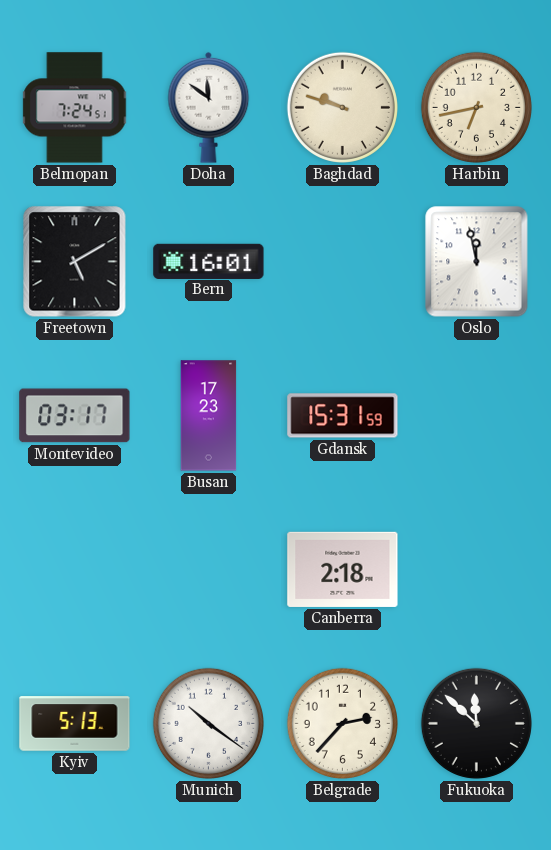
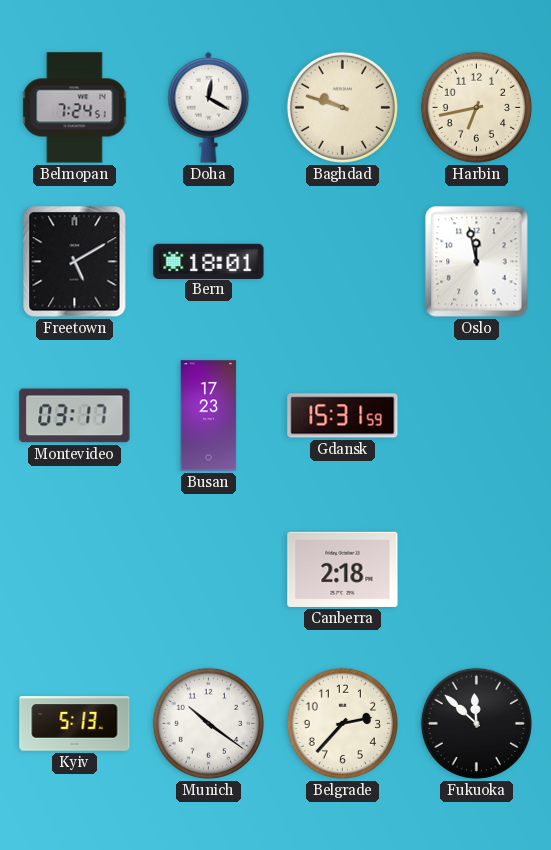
Doha: 11:51 -> 12:20
Bern: 16:01 -> 18:01
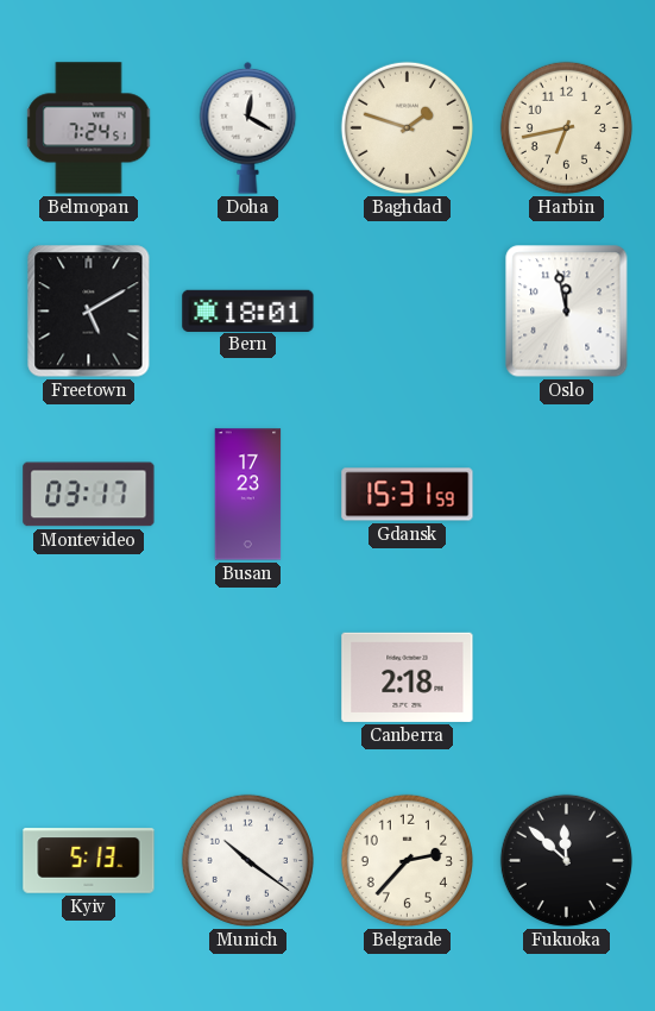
Baghdad: 9:48 -> 1:48
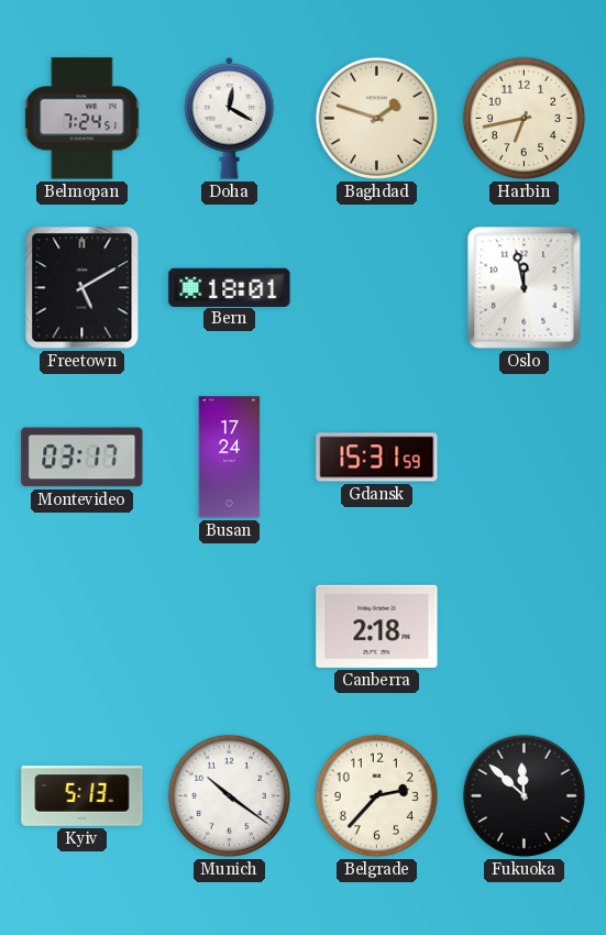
Busan: 17:23 -> 17:24
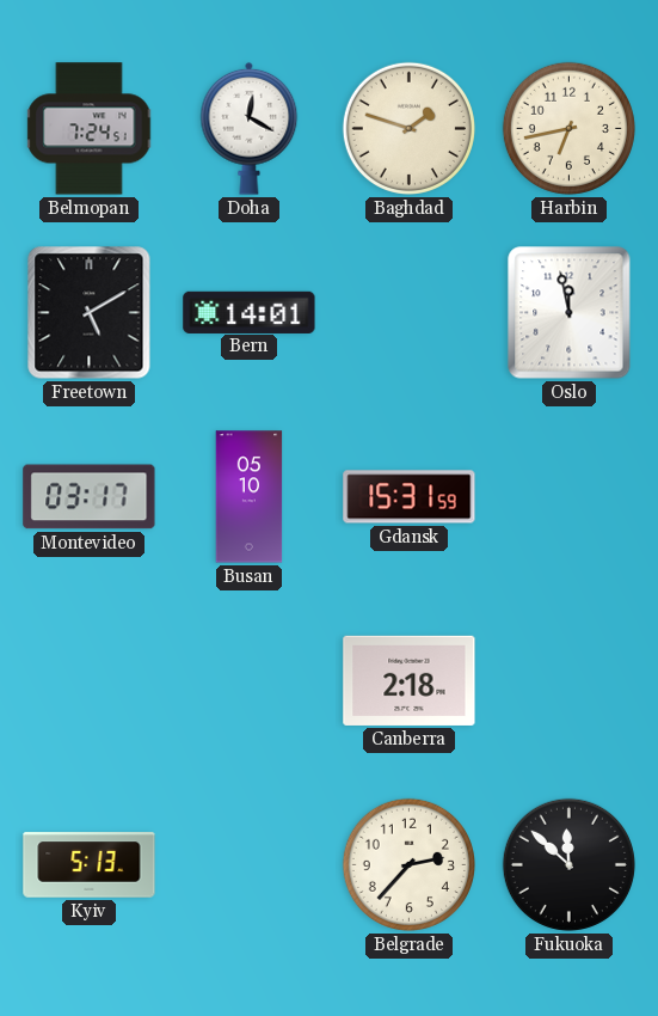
Bern: 18:01 -> 14:01
Busan: 17:24 -> 05:10
Munich: 10:21 -> none
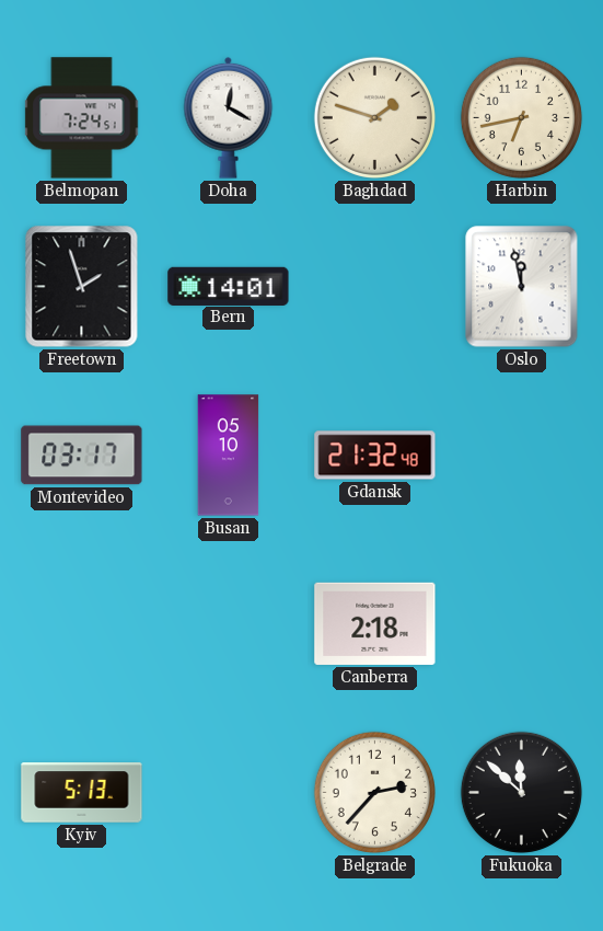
Freetown: 5:10 -> 1:57
Gdansk: 15:31 -> 21:32
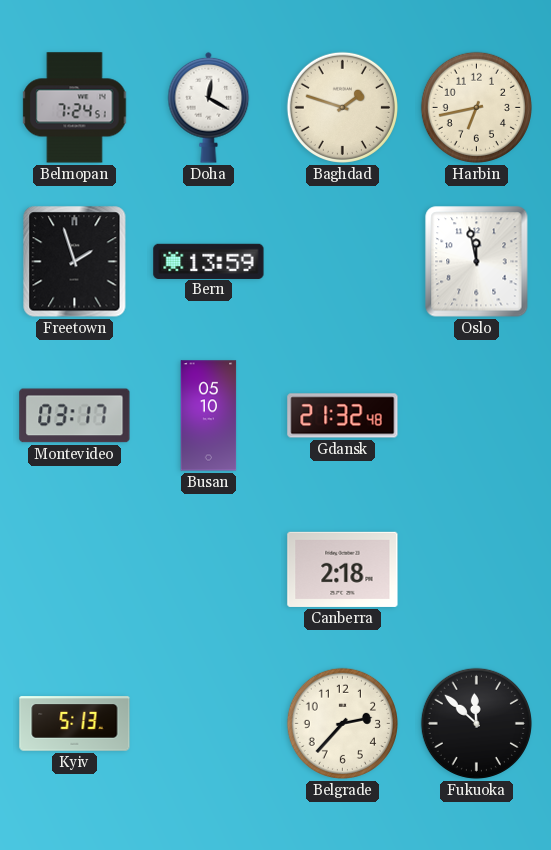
Bern: 14:01 -> 13:59
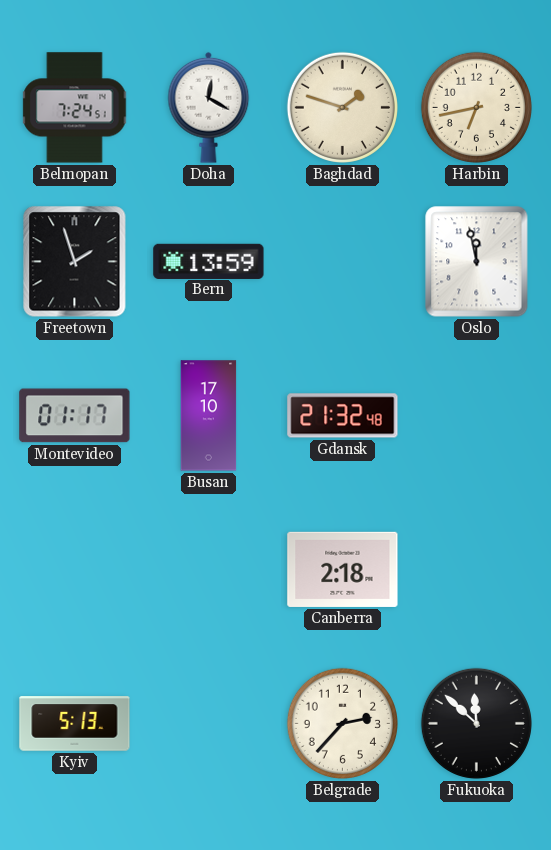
Montevideo: 03:17 -> 01:17
Busan: 05:10 -> 17:10
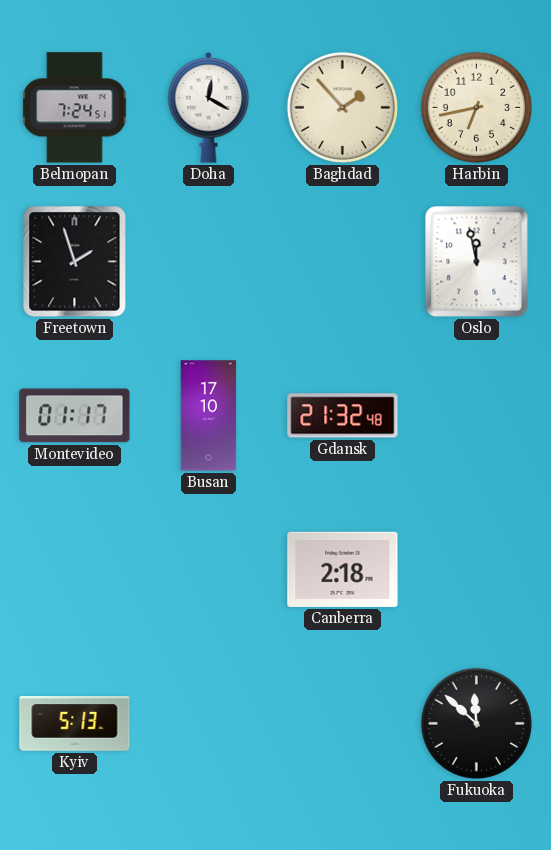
Baghdad: 1:48 -> 1:53
Bern: 13:59 -> none
Belgrade: 2:37 -> none
